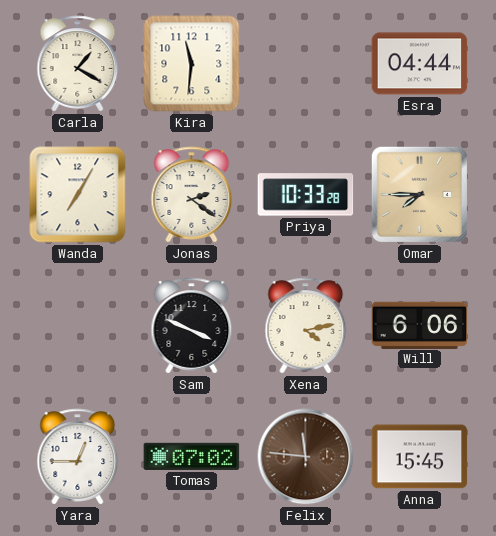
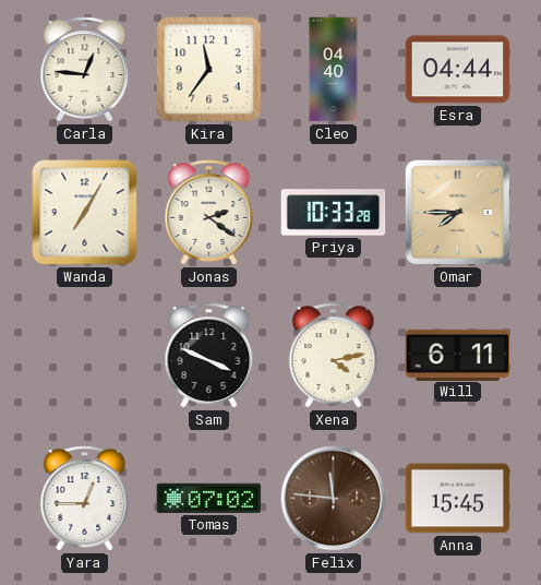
Carla: 1:20 -> 12:46
Kira: 11:31 -> 11:36
Cleo: none -> 04:40
Will: 6:06 -> 6:11
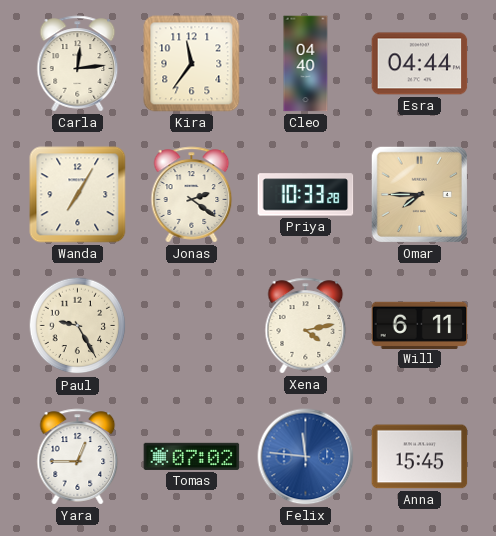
Carla: 12:46 -> 12:14
Paul: none -> 9:25
Sam: 3:49 -> none
Felix dial: brown -> blue
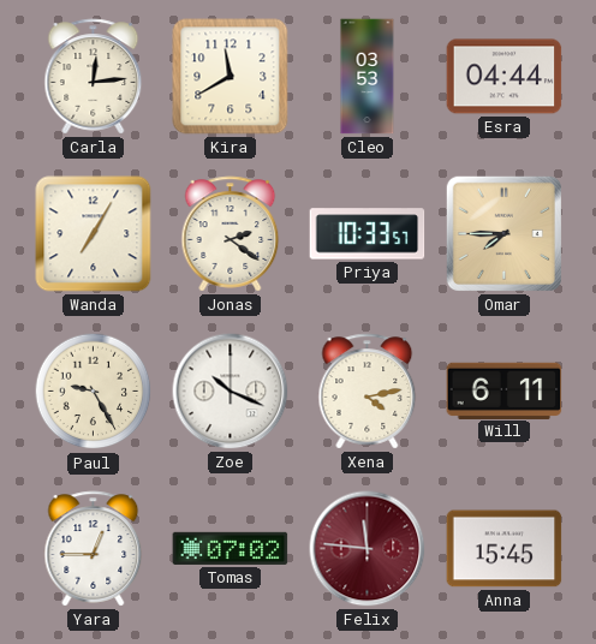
Kira: 11:36 -> 11:40
Cleo: 04:40 -> 03:53
Priya: 10:33:28 -> 10:33:57
Zoe: none -> 10:19
Felix dial: blue -> burgundy
